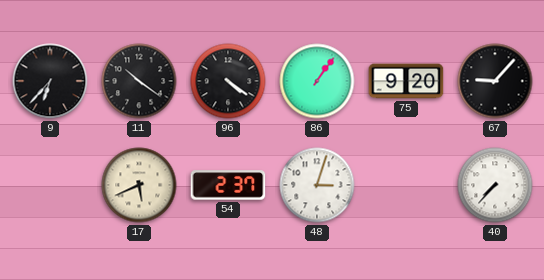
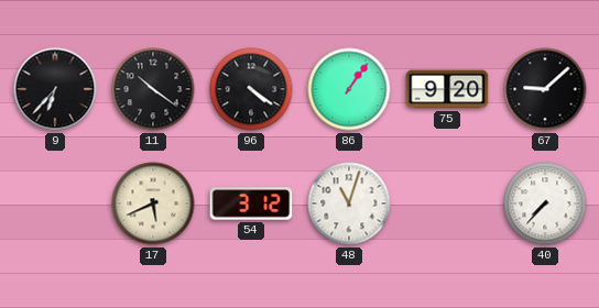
67: 9:07 -> 9:08
54: 2:37 -> 3:12
48: 3:03 -> 11:03
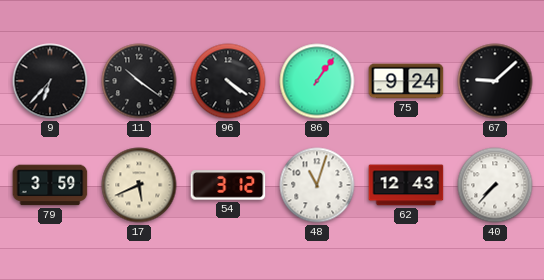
75: 9:20 -> 9:24
79: none -> 3:59
62: none -> 12:43
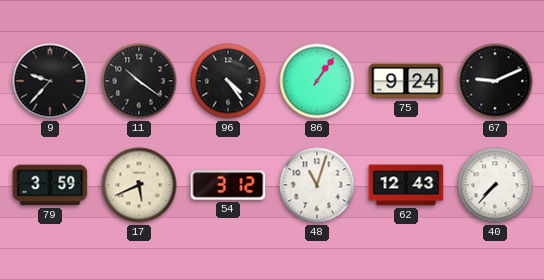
9: 6:37 -> 9:37
96: 4:21 -> 4:24
67: 9:08 -> 9:11
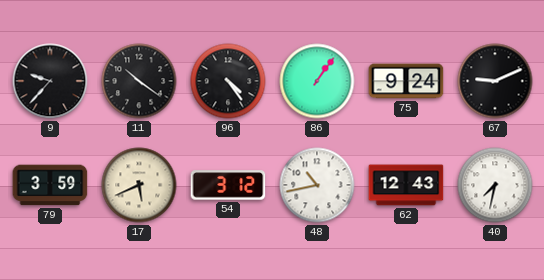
48: 11:03 -> 10:43
40: 7:37 -> 7:32
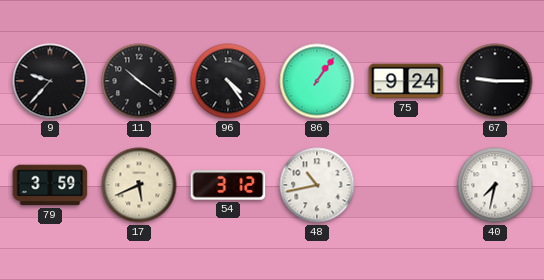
67: 9:11 -> 9:15
62: 12:43 -> none
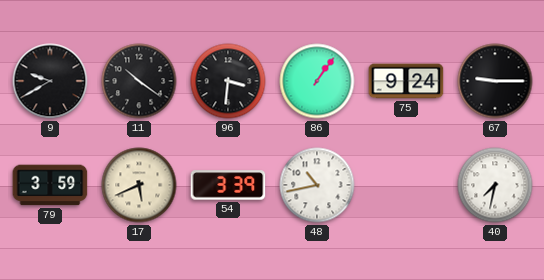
9: 9:37 -> 9:40
96: 4:24 -> 3:31
54: 3:12 -> 3:39
